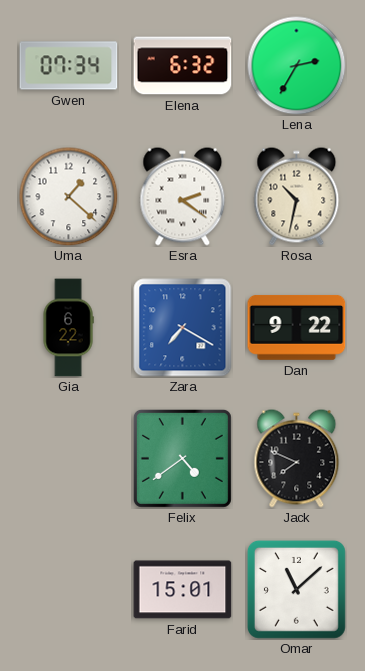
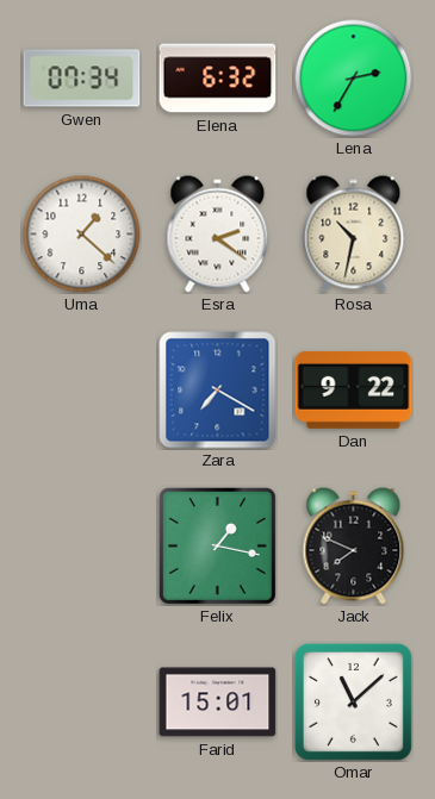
Gia: 6:22 -> none
Felix: 4:39 -> 1:17
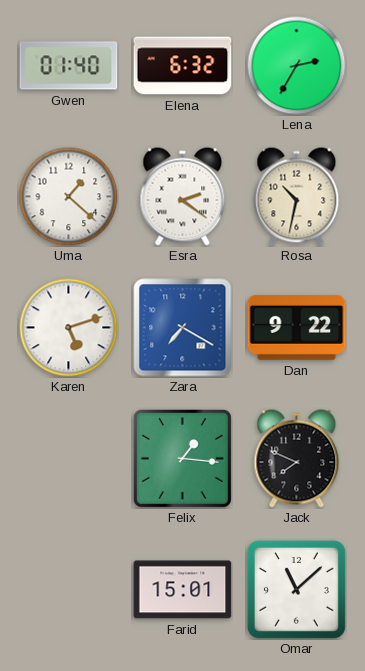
Gwen: 07:34 -> 01:40
Karen: none -> 5:12
Felix: 1:17 -> 1:16
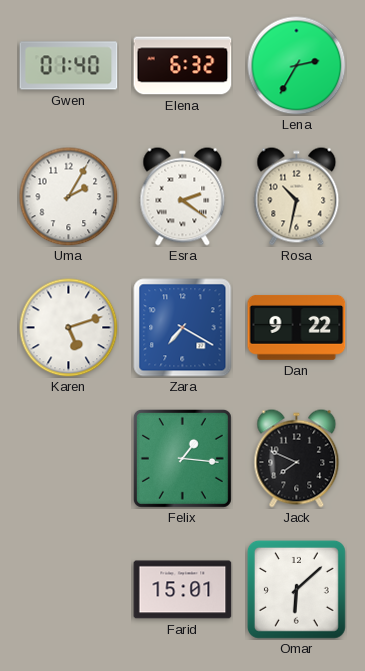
Uma: 1:22 -> 2:05
Omar: 11:08 -> 6:08
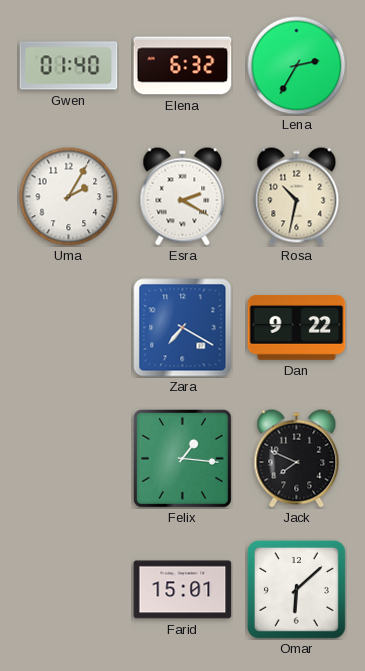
Esra: 2:21 -> 2:20
Karen: 5:12 -> none
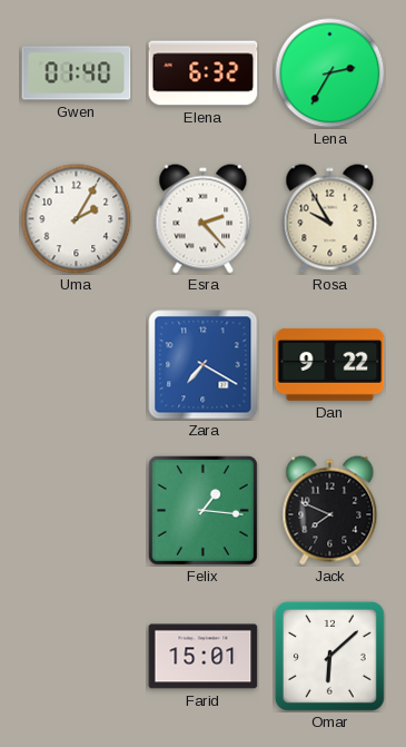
Esra: 2:20 -> 2:23
Rosa: 10:32 -> 9:55
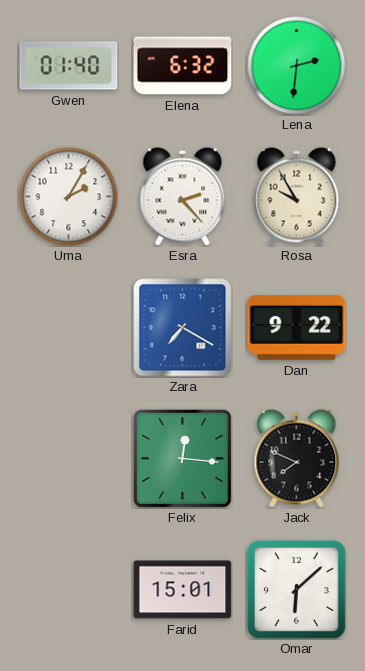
Lena: 2:35 -> 2:31
Felix: 1:16 -> 12:16
